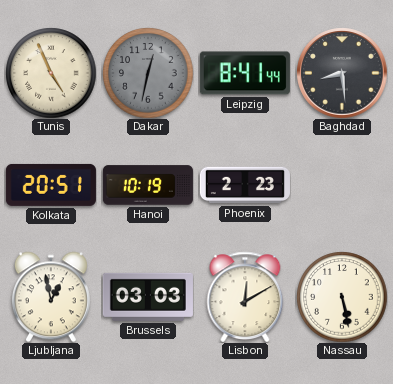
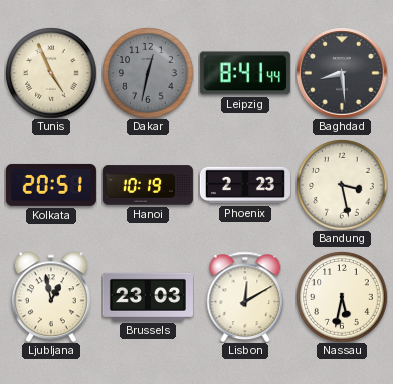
Bandung: none -> 3:28
Brussels: 03:03 -> 23:03
Nassau: 5:28 -> 5:32
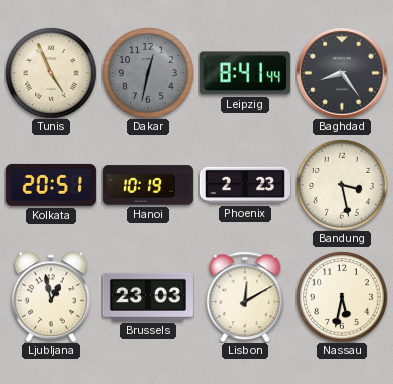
Baghdad: 8:29 -> 8:24
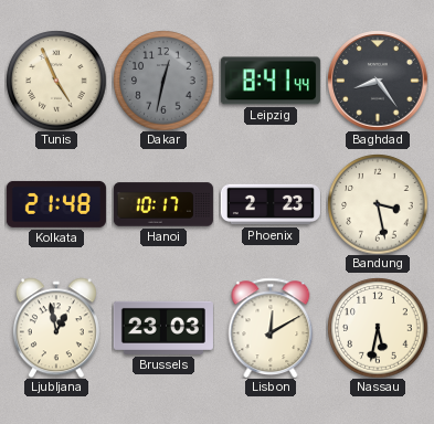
Kolkata: 20:51 -> 21:48
Hanoi: 10:19 -> 10:17
